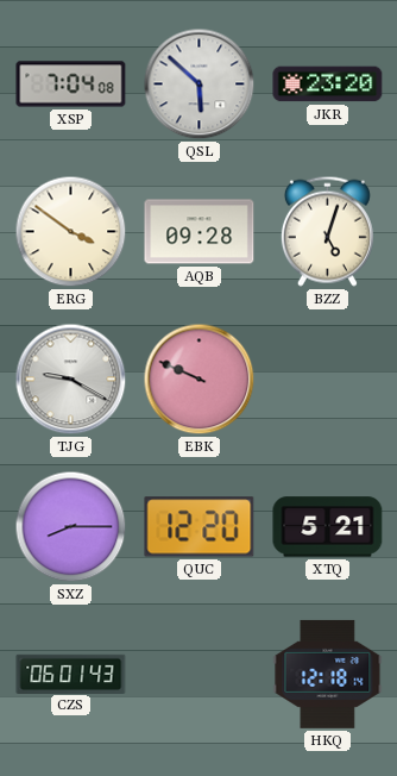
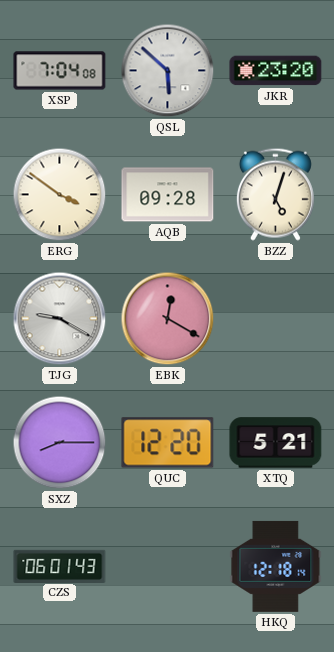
EBK: 9:49 -> 12:20
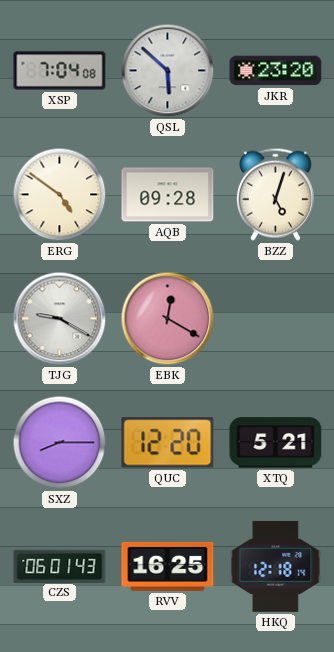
ERG: 3:51 -> 4:51
RVV: none -> 16:25
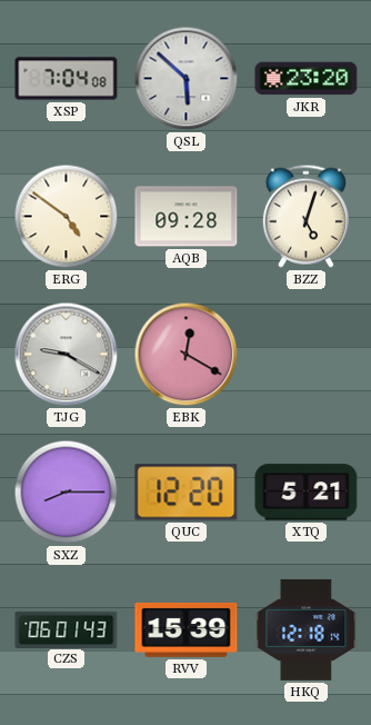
RVV: 16:25 -> 15:39
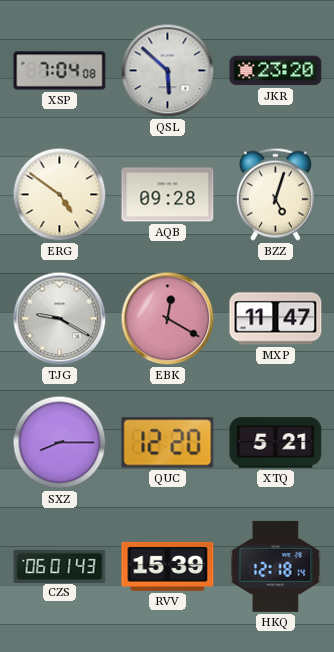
MXP: none -> 11:47
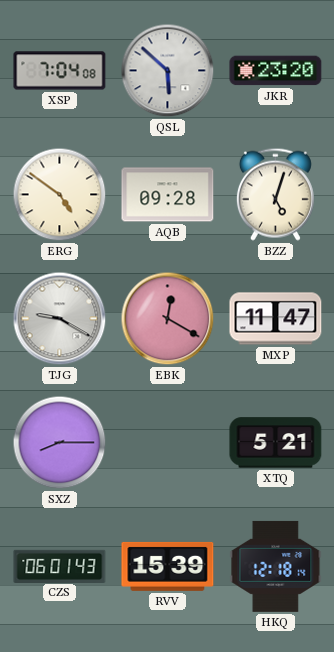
QUC: 12:20 -> none
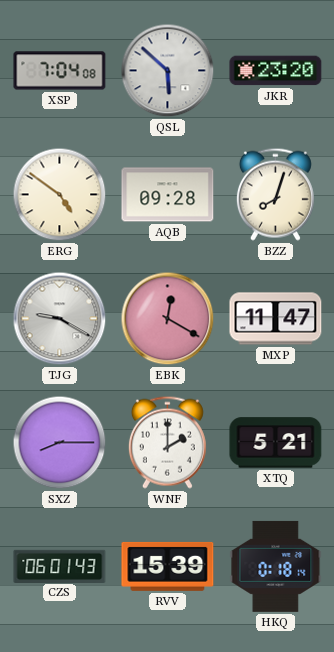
BZZ: 5:03 -> 8:03
WNF: none -> 2:00
HKQ: 12:18 -> 0:18
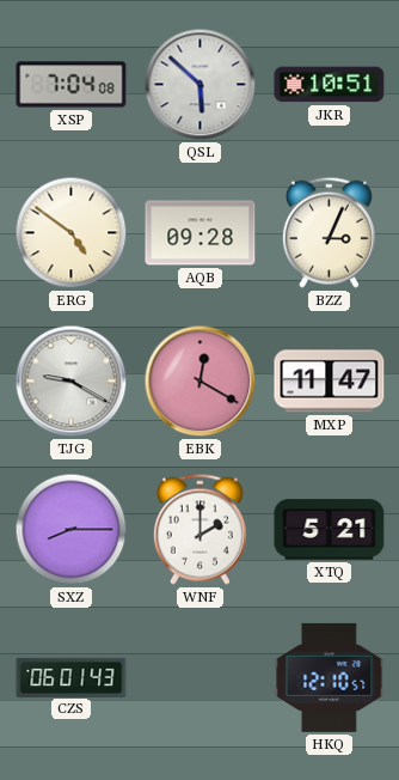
JKR: 23:20 -> 10:51
BZZ: 8:03 -> 3:04
RVV: 15:39 -> none
HKQ: 0:18 -> 12:10
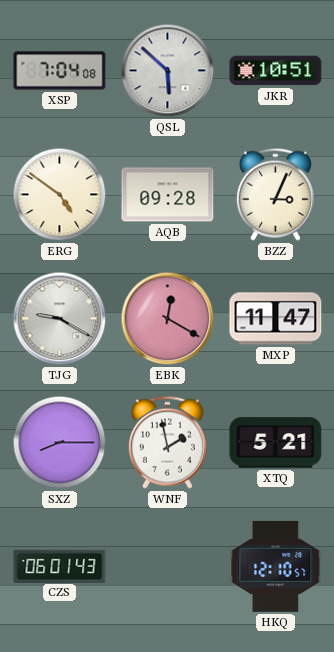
WNF: 2:00 -> 1:58
